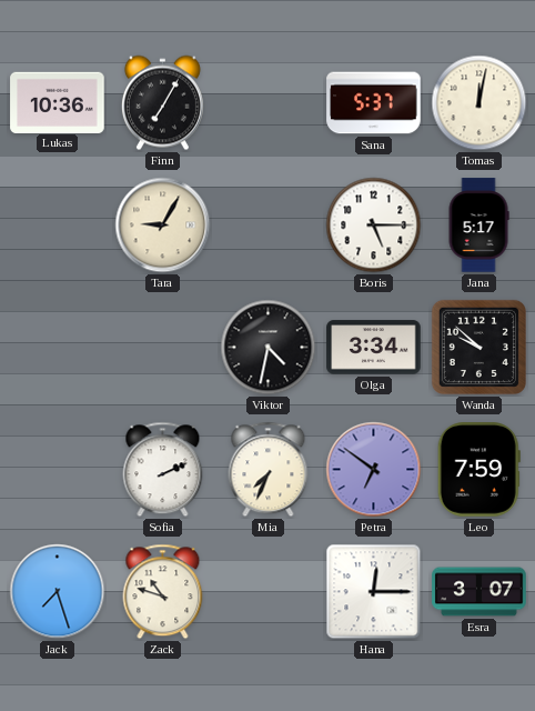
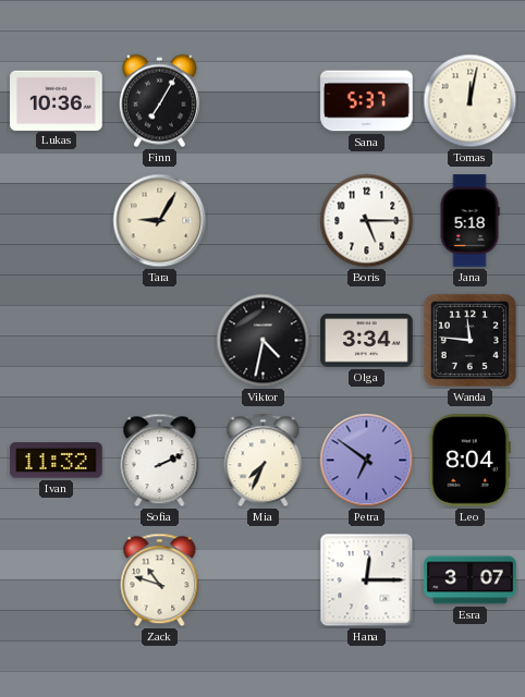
Jana: 5:17 -> 5:18
Wanda: 9:52 -> 11:46
Ivan: none -> 11:32
Leo: 7:59 -> 8:04
Jack: 7:27 -> none
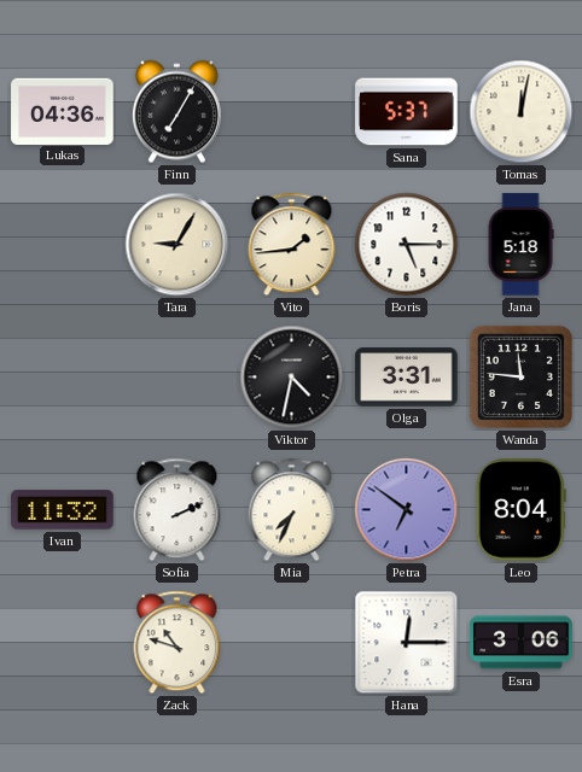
Lukas: 10:36 -> 04:36
Vito: none -> 1:44
Olga: 3:34 -> 3:31
Esra: 3:07 -> 3:06
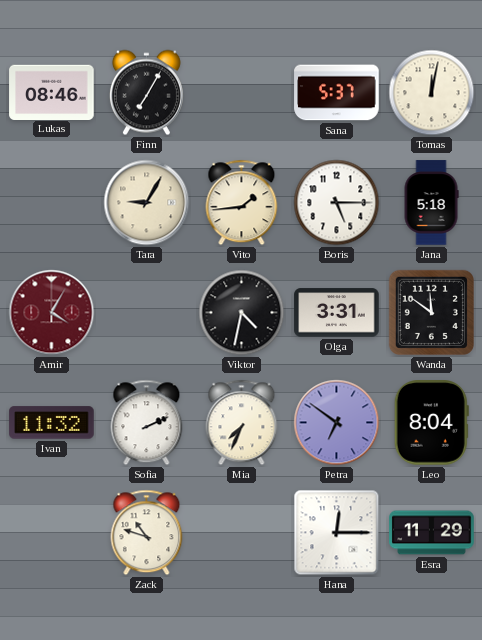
Lukas: 04:36 -> 08:46
Amir: none -> 4:05
Wanda: 11:46 -> 11:51
Esra: 3:06 -> 11:29
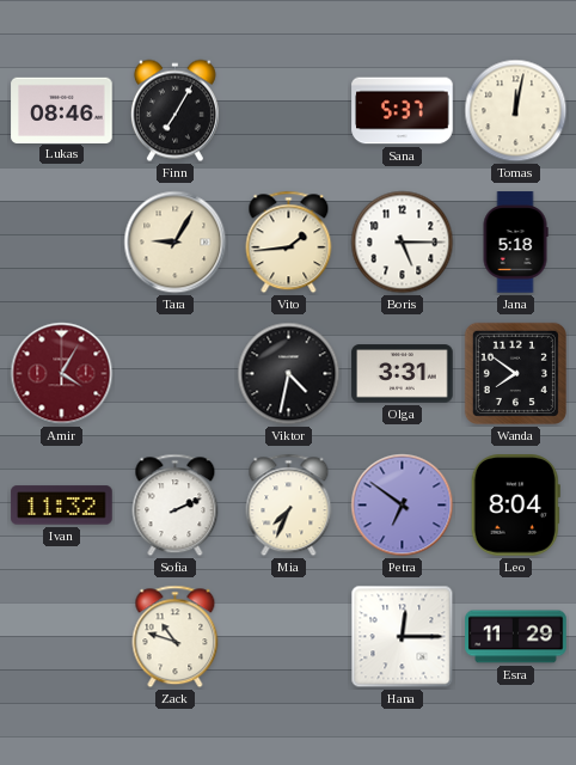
Wanda: 11:51 -> 7:51
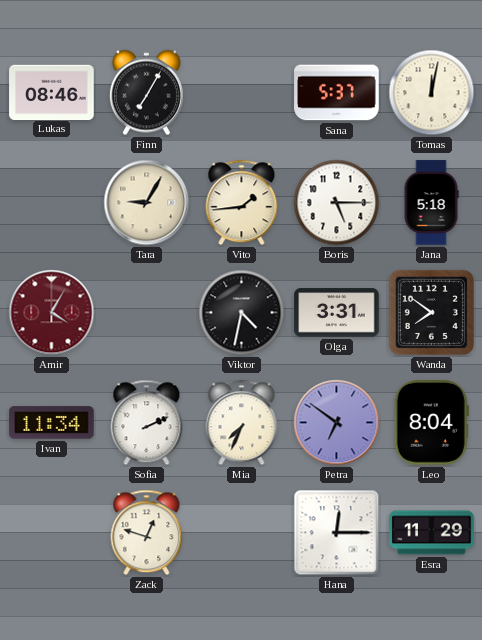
Ivan: 11:32 -> 11:34
Zack: 10:48 -> 12:48
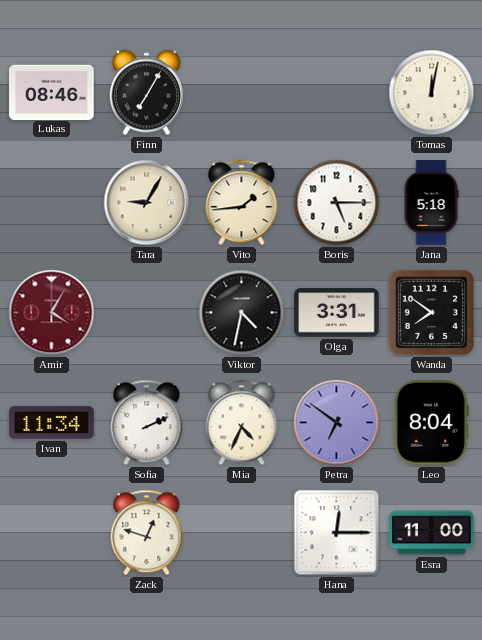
Sana: 5:37 -> none
Mia: 7:34 -> 4:34
Esra: 11:29 -> 11:00
